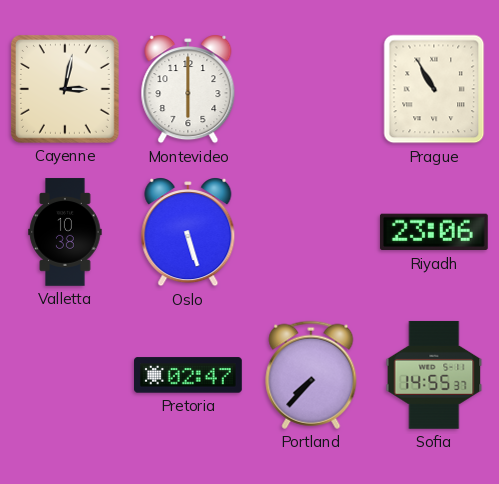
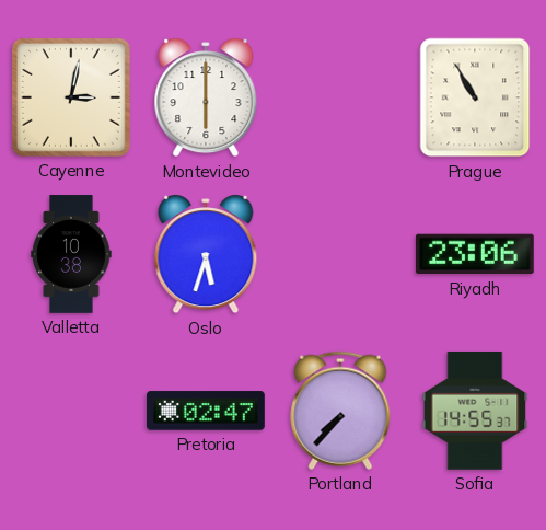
Oslo: 5:27 -> 5:33
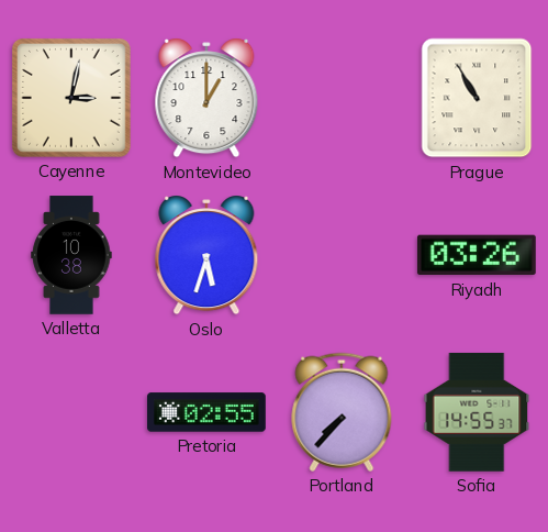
Montevideo: 6:00 -> 1:00
Riyadh: 23:06 -> 03:26
Pretoria: 02:47 -> 02:55
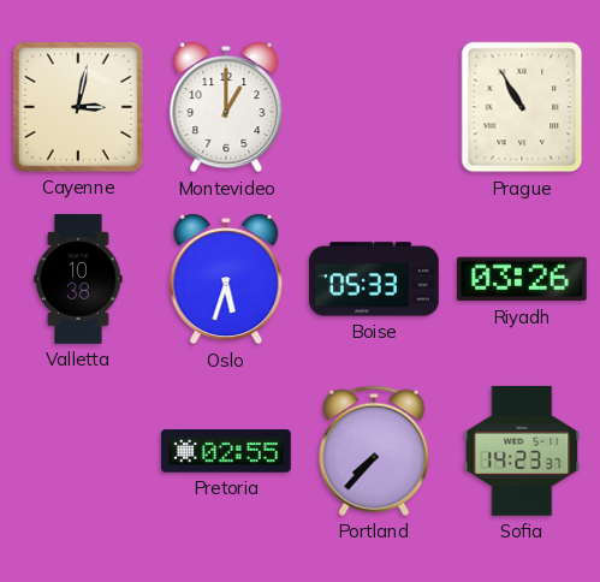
Boise: none -> 05:33
Sofia: 14:55 -> 14:23
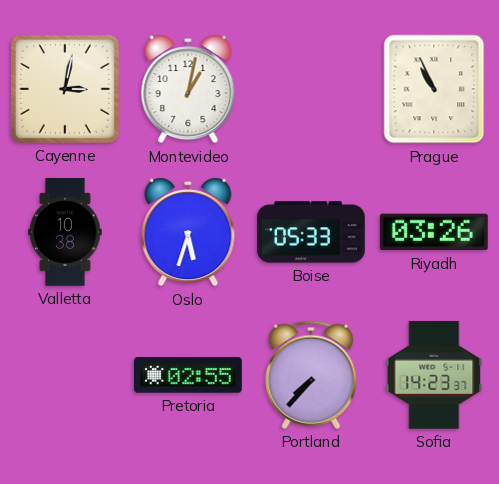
Montevideo: 1:00 -> 1:02
Prague: 10:55 -> 10:56
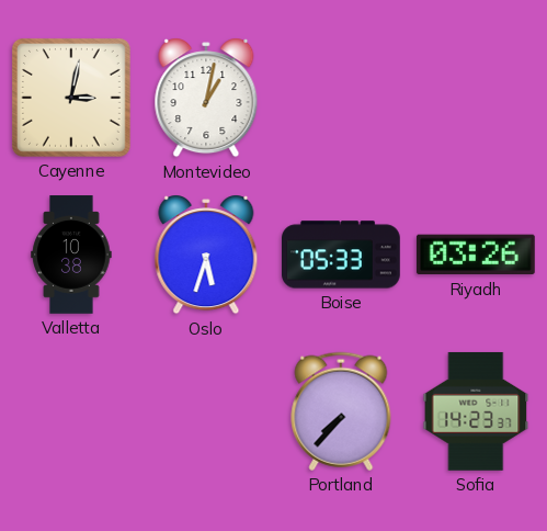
Prague: 10:56 -> none
Pretoria: 02:55 -> none
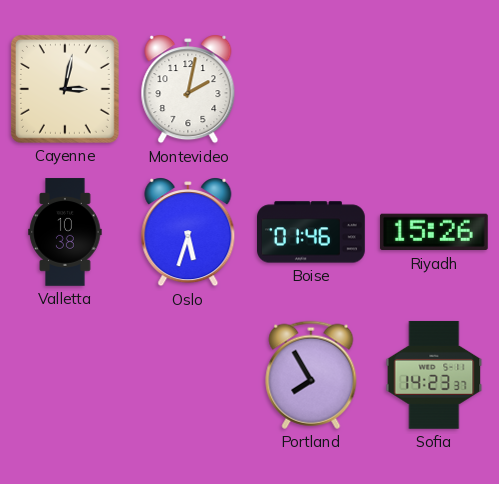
Montevideo: 1:02 -> 2:02
Boise: 05:33 -> 01:46
Riyadh: 03:26 -> 15:26
Portland: 7:37 -> 7:55
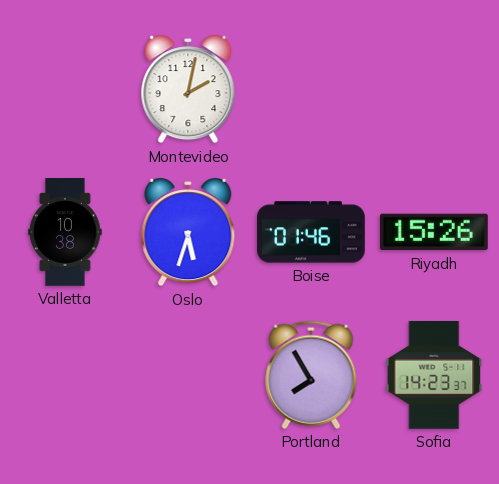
Cayenne: 3:02 -> none
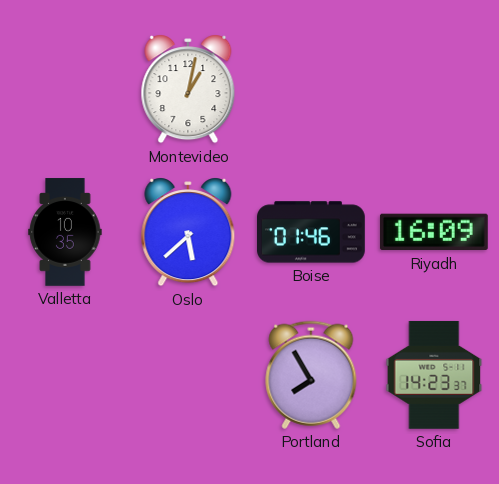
Montevideo: 2:02 -> 1:02
Valletta: 10:38 -> 10:35
Oslo: 5:33 -> 5:38
Riyadh: 15:26 -> 16:09
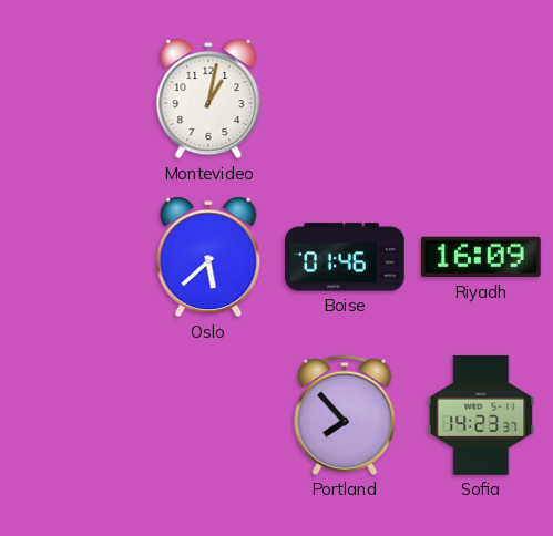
Valletta: 10:35 -> none
Portland: 7:55 -> 7:53
